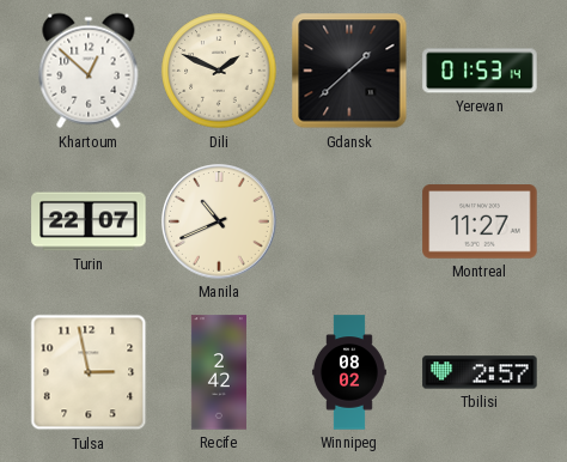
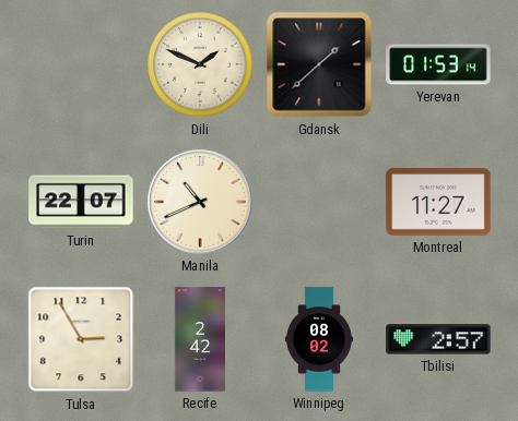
Khartoum: 12:52 -> none
Tulsa: 2:58 -> 2:55
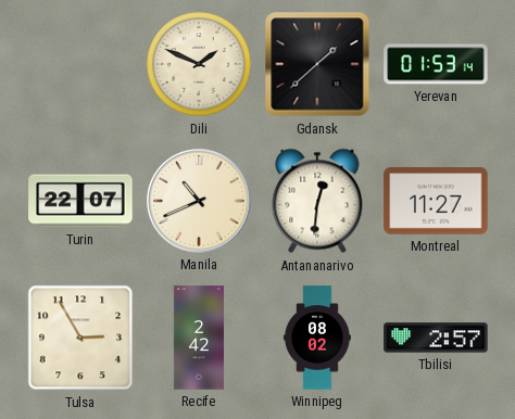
Antananarivo: none -> 12:31
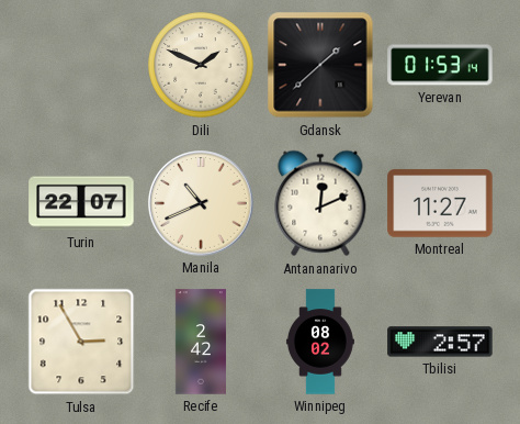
Antananarivo: 12:31 -> 12:11
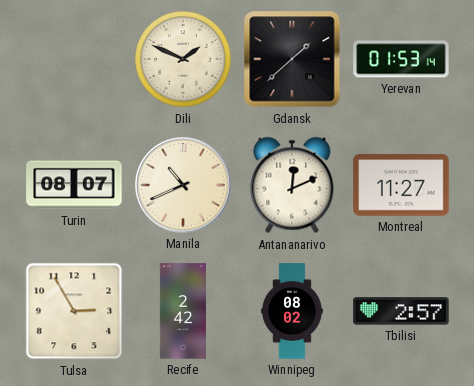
Turin: 22:07 -> 08:07
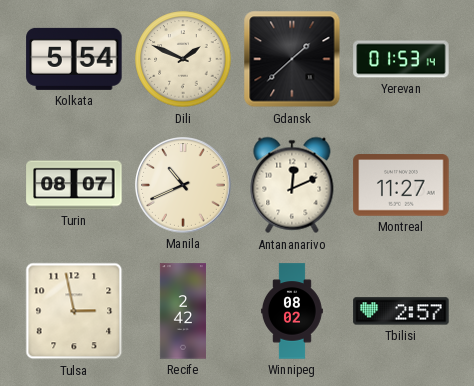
Kolkata: none -> 5:54
Tulsa: 2:55 -> 2:58
